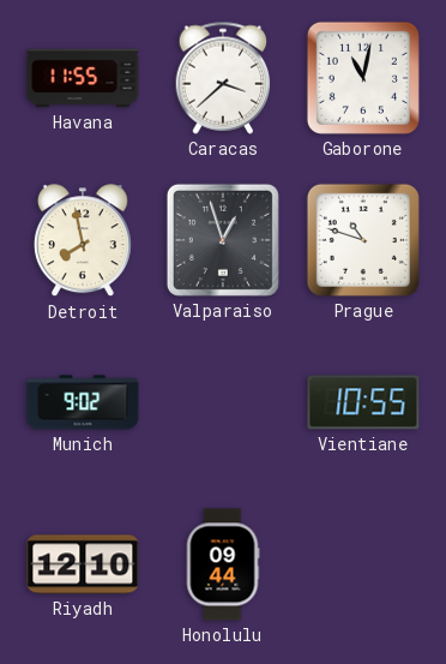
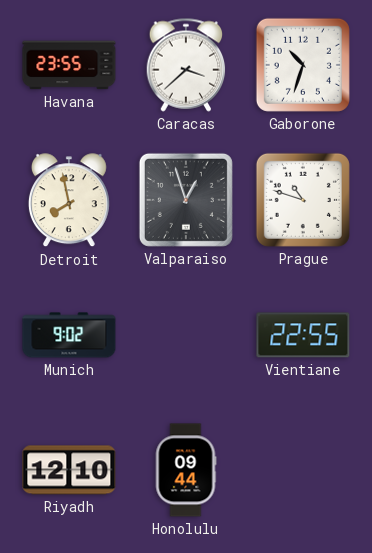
Havana: 11:55 -> 23:55
Gaborone: 11:02 -> 10:33
Vientiane: 10:55 -> 22:55
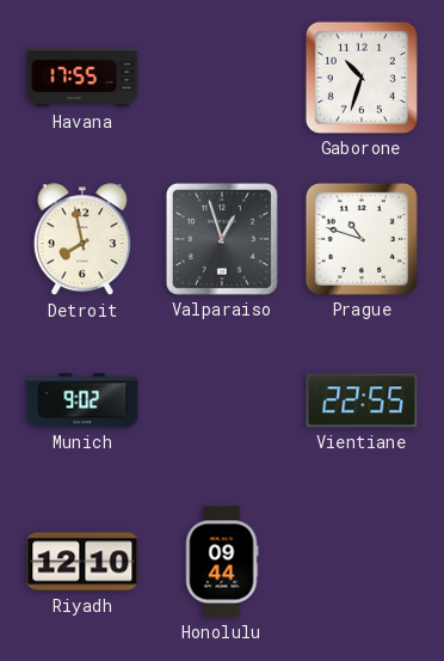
Havana: 23:55 -> 17:55
Caracas: 3:38 -> none
